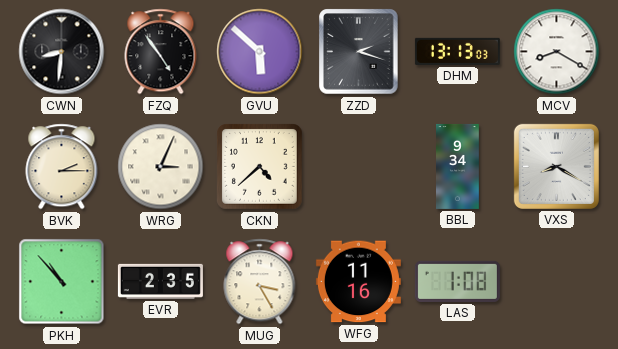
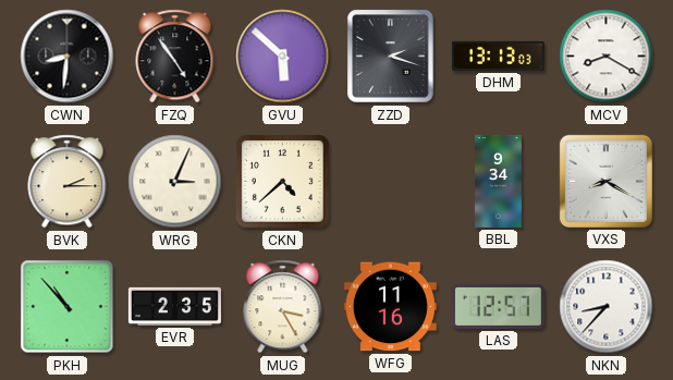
LAS: 1:08 -> 12:57
NKN: none -> 8:37
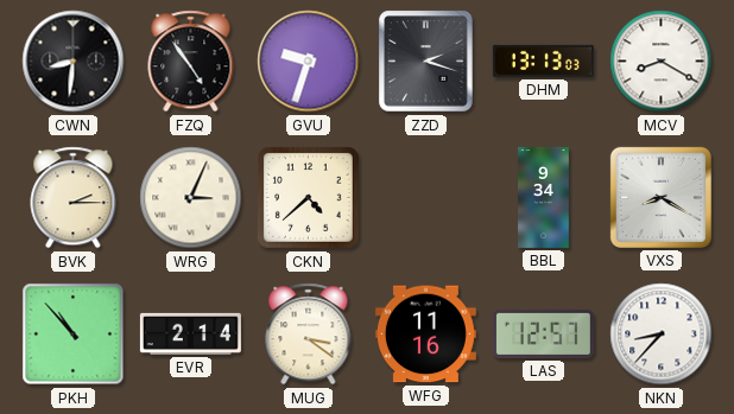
GVU: 5:52 -> 9:33
EVR: 2:35 -> 2:14
MUG: 3:25 -> 3:21
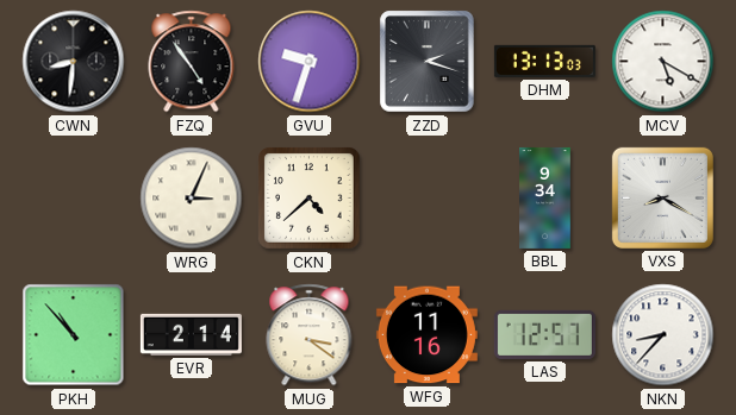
MCV: 8:20 -> 5:20
BVK: 2:15 -> none
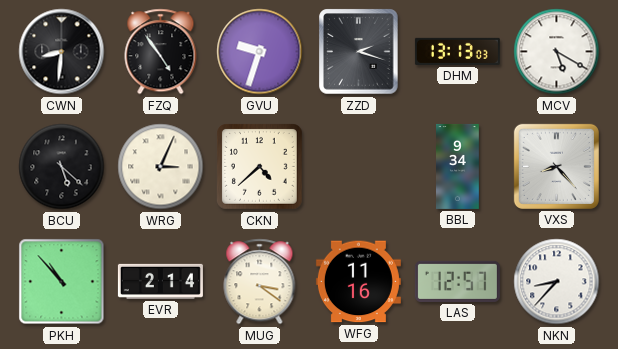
BCU: none -> 5:22
VXS: 8:20 -> 8:23
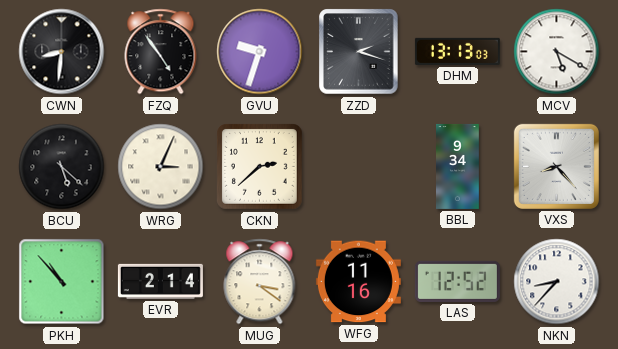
CKN: 4:38 -> 2:38
LAS: 12:57 -> 12:52
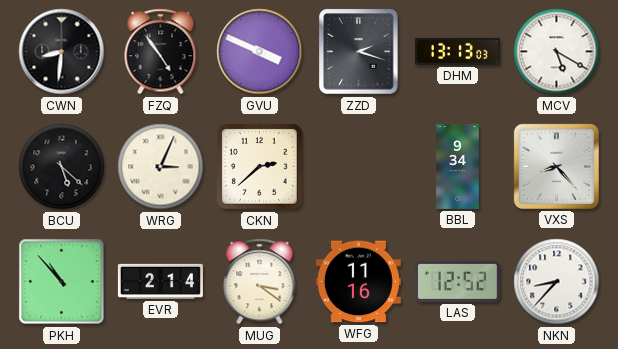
GVU: 9:33 -> 3:49
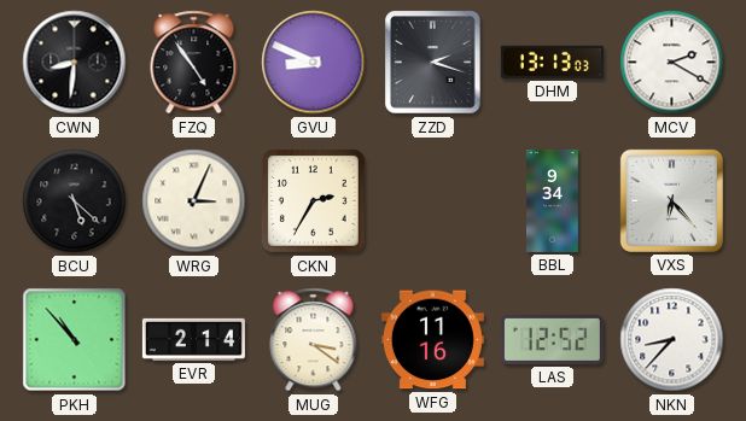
GVU: 3:49 -> 8:49
MCV: 5:20 -> 2:20
CKN: 2:38 -> 2:35
VXS: 8:23 -> 6:23
